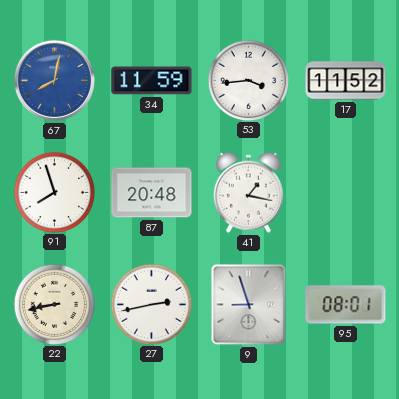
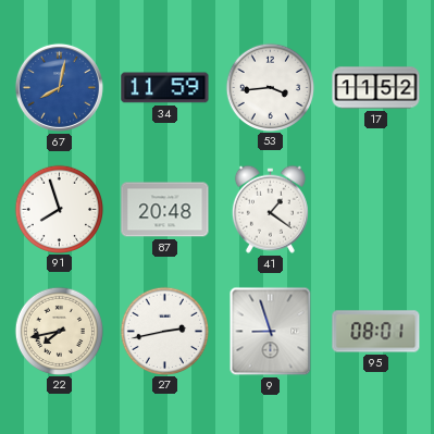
41: 1:17 -> 1:21
22: 8:43 -> 7:43
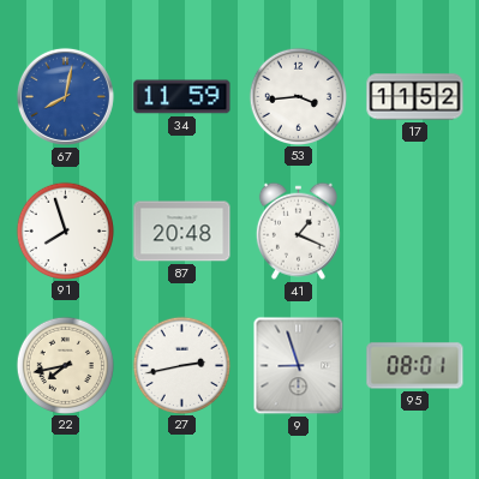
41: 1:21 -> 1:19
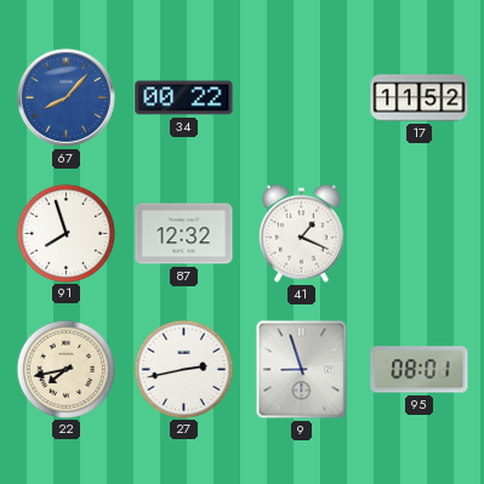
67: 8:02 -> 8:07
34: 11:59 -> 00:22
53: 3:44 -> none
87: 20:48 -> 12:32
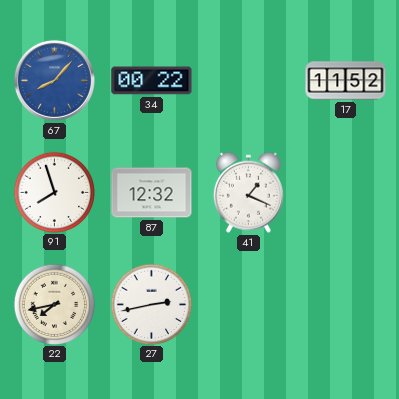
9: 8:57 -> none
95: 08:01 -> none
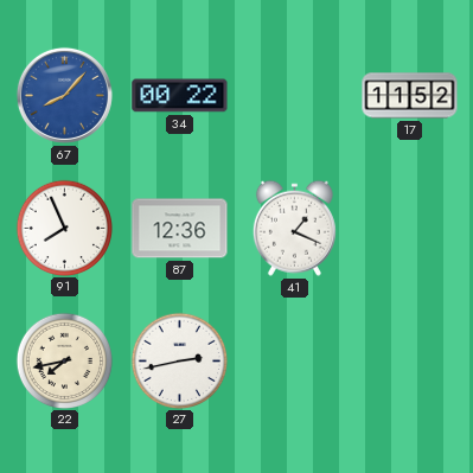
91: 7:57 -> 7:56
87: 12:32 -> 12:36
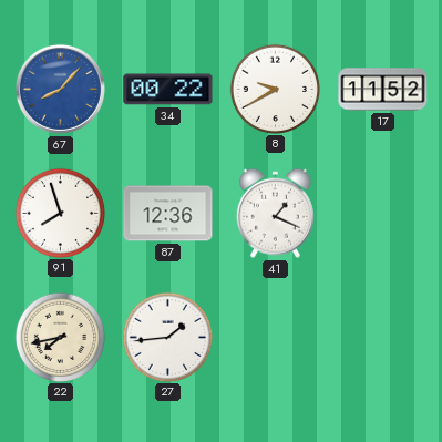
8: none -> 9:40
91: 7:56 -> 7:57
27: 2:43 -> 1:44
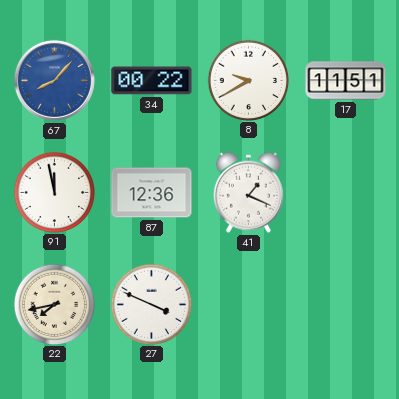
17: 11:52 -> 11:51
91: 7:57 -> 11:58
27: 1:44 -> 3:49
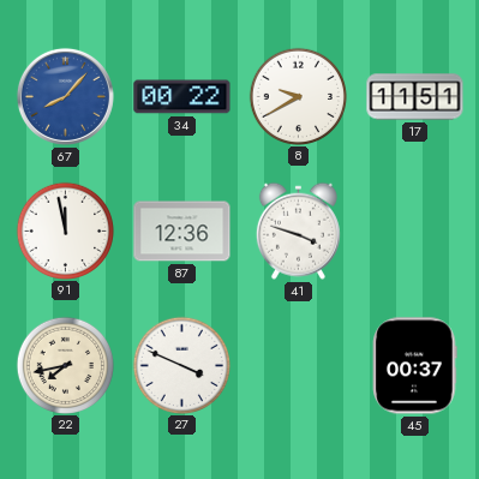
41: 1:19 -> 3:48
45: none -> 00:37
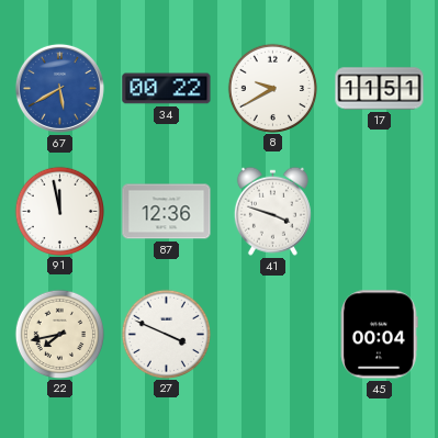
67: 8:07 -> 5:40
45: 00:37 -> 00:04
